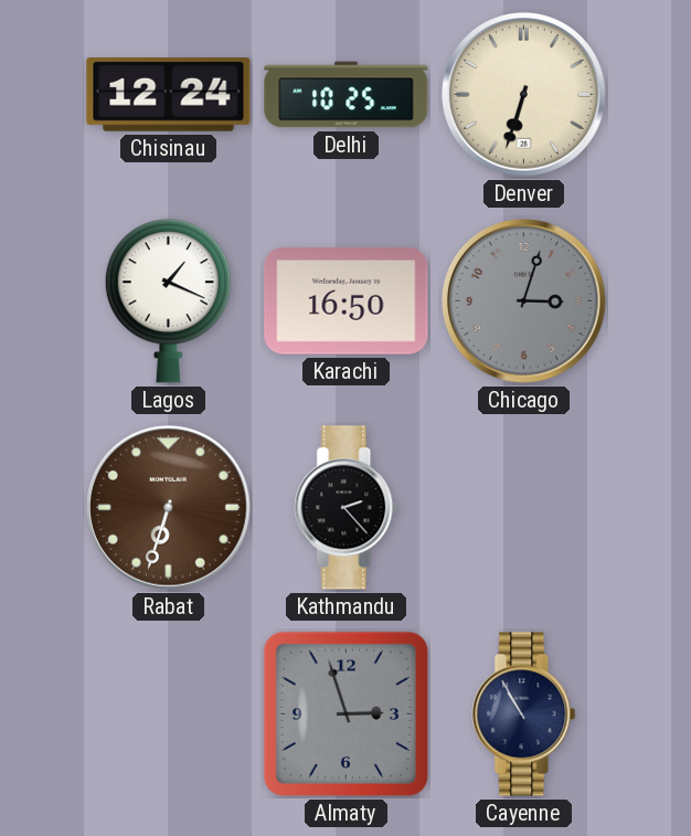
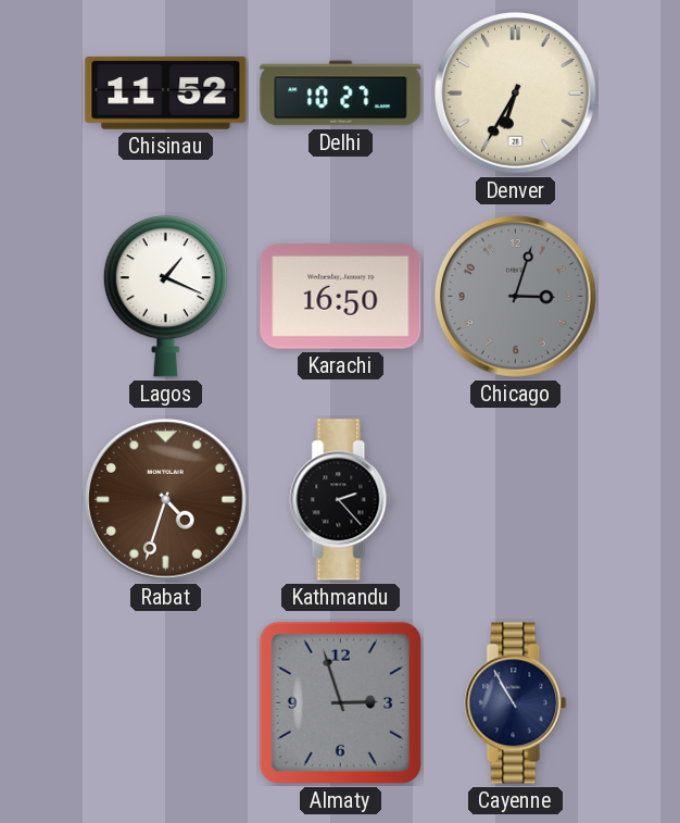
Chisinau: 12:24 -> 11:52
Delhi: 10:25 -> 10:27
Denver: 6:33 -> 6:35
Rabat: 6:33 -> 4:33
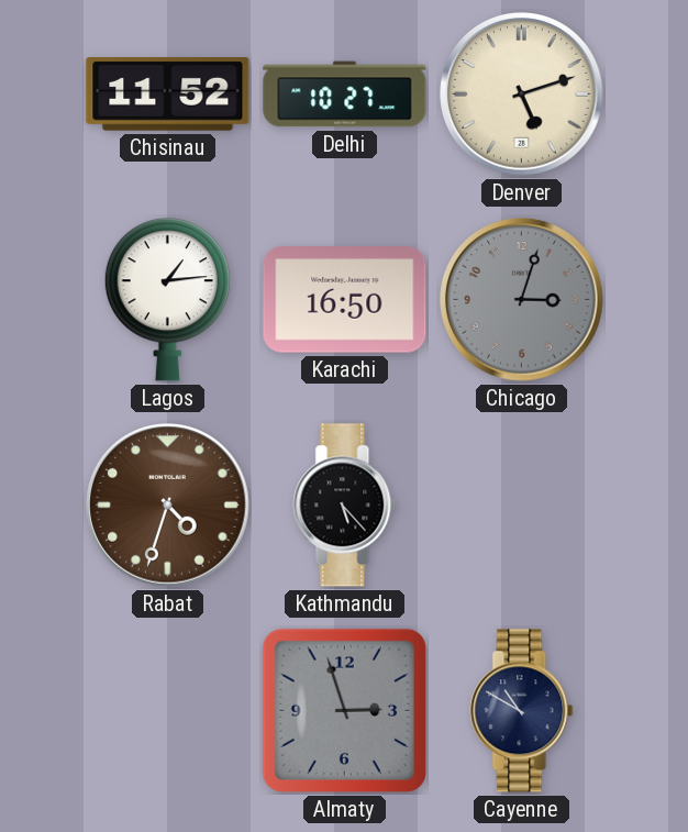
Denver: 6:35 -> 5:12
Lagos: 1:19 -> 1:14
Kathmandu: 2:23 -> 5:23
Cayenne: 10:55 -> 10:50
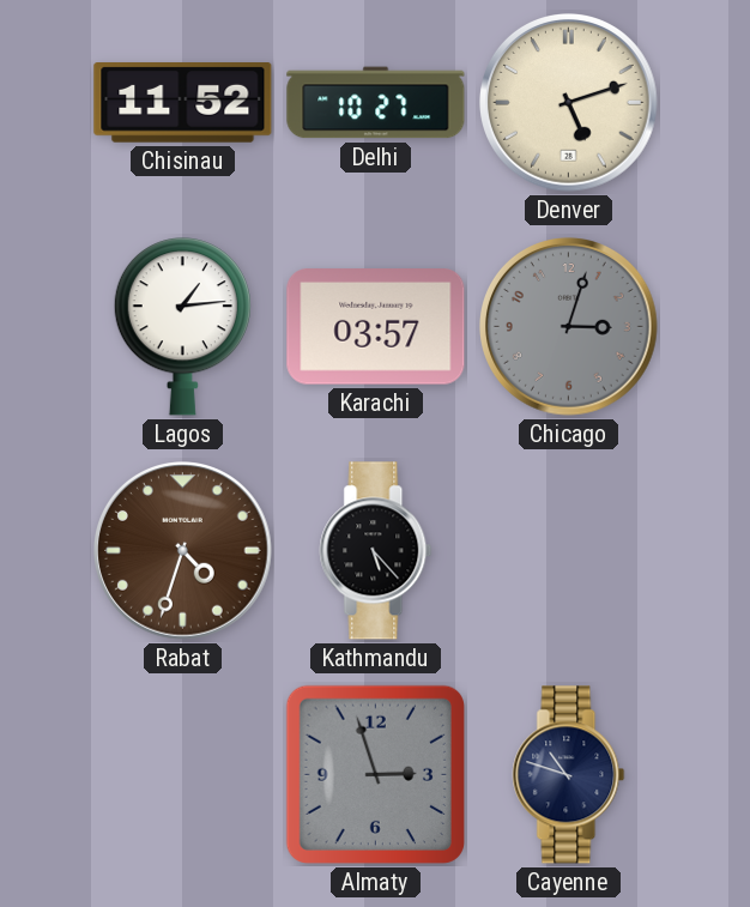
Karachi: 16:50 -> 03:57
Cayenne: 10:50 -> 10:48
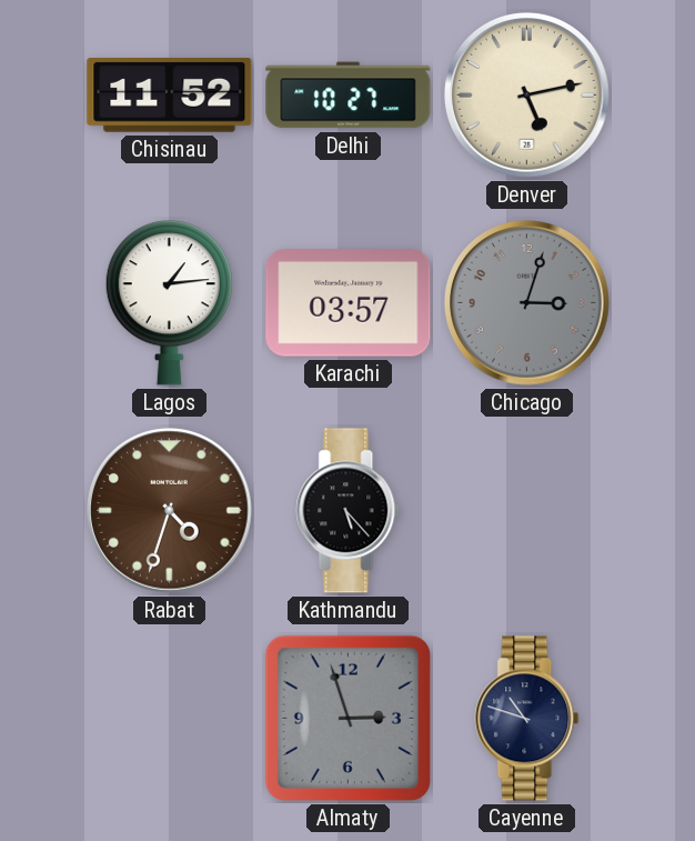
Denver: 5:12 -> 5:13
